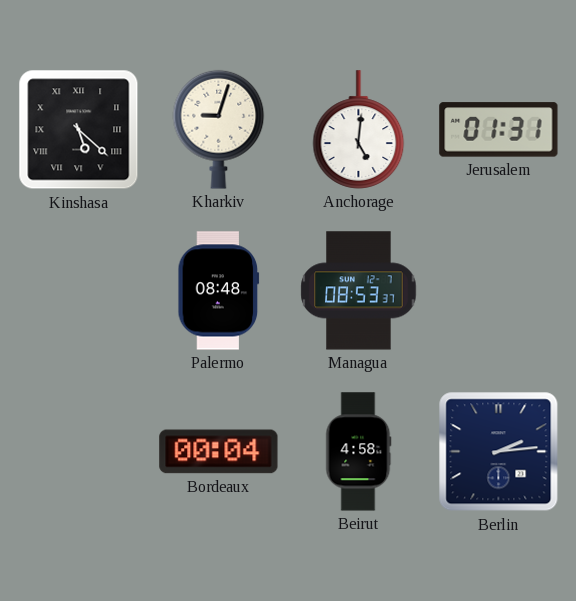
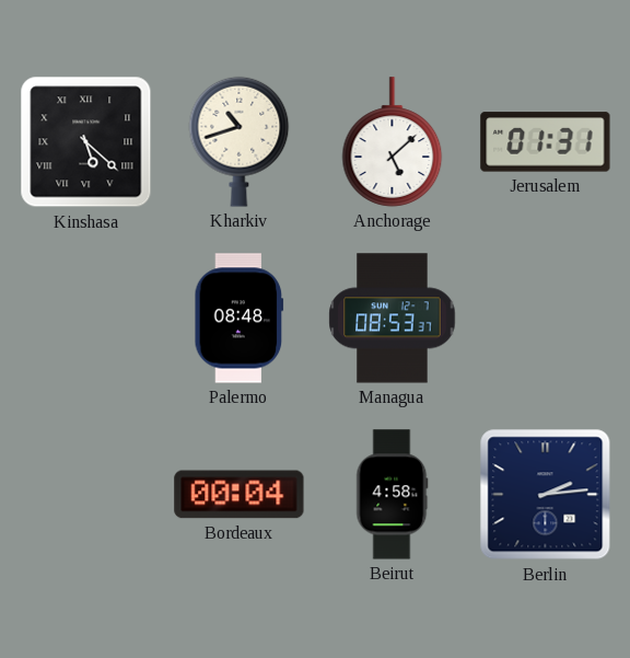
Kharkiv: 9:03 -> 10:42
Anchorage: 5:01 -> 5:08
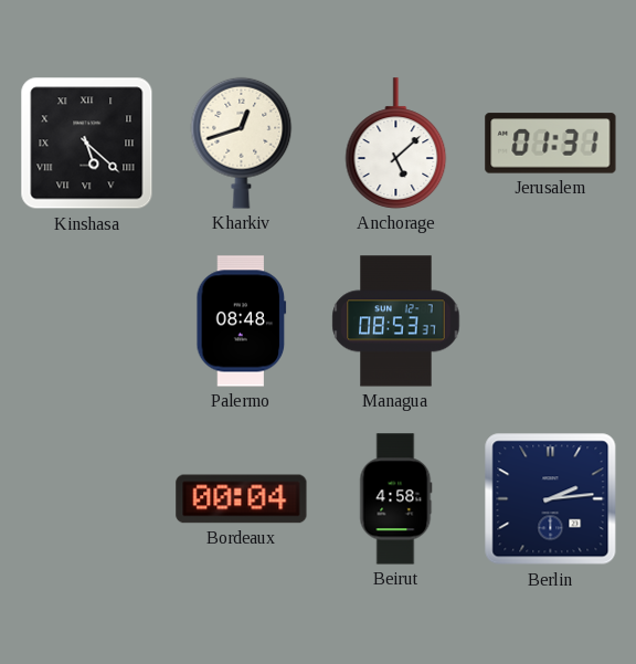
Kharkiv: 10:42 -> 12:42
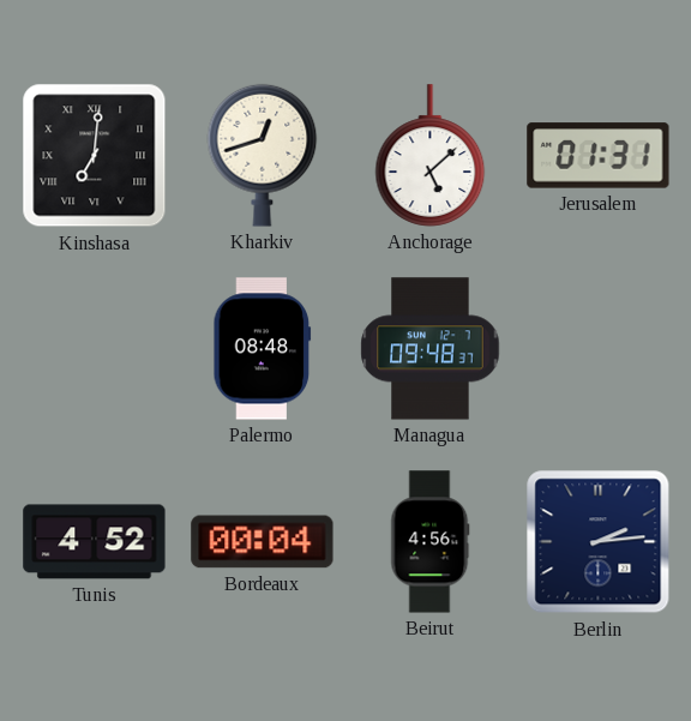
Kinshasa: 5:22 -> 7:01
Managua: 08:53 -> 09:48
Tunis: none -> 4:52
Beirut: 4:58 -> 4:56
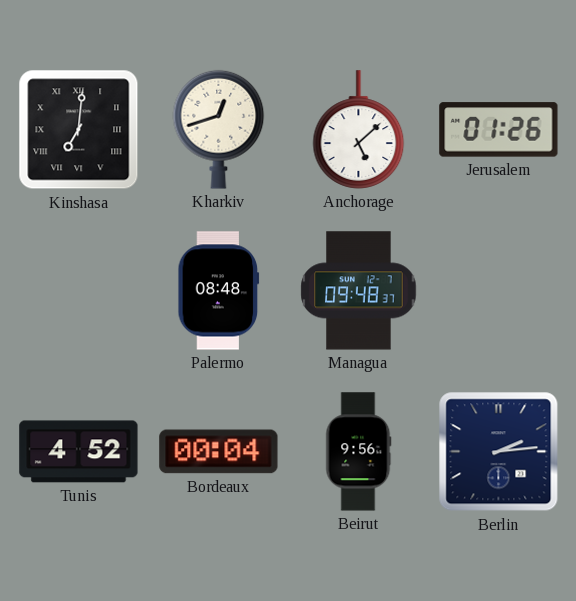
Jerusalem: 01:31 -> 01:26
Beirut: 4:56 -> 9:56
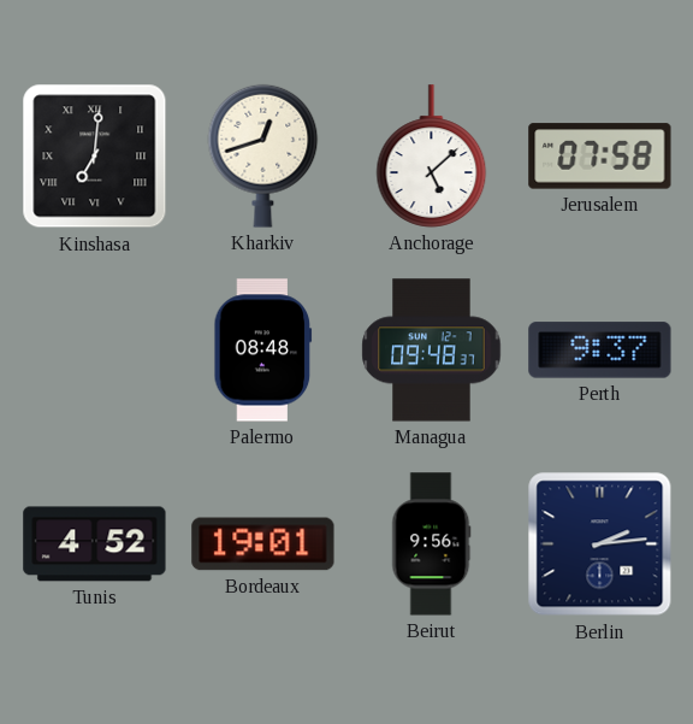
Jerusalem: 01:26 -> 07:58
Perth: none -> 9:37
Bordeaux: 00:04 -> 19:01
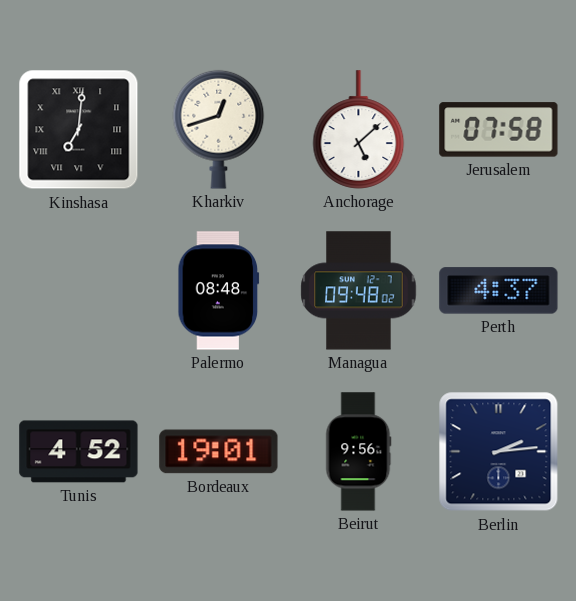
Managua: 09:48:37 -> 09:48:02
Perth: 9:37 -> 4:37
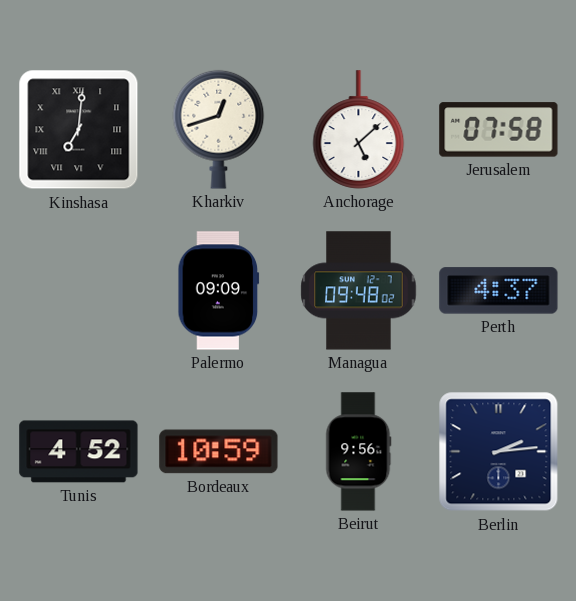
Palermo: 08:48 -> 09:09
Bordeaux: 19:01 -> 10:59
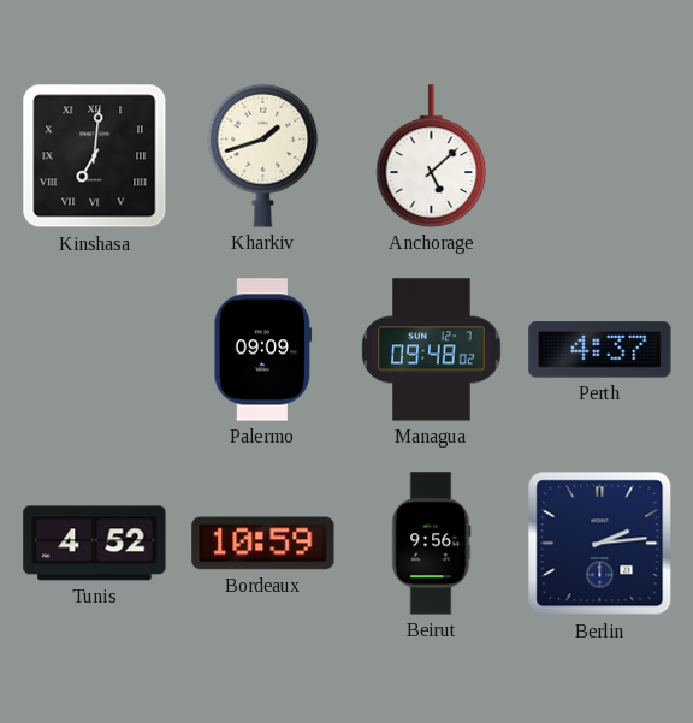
Kharkiv: 12:42 -> 1:42
Jerusalem: 07:58 -> none
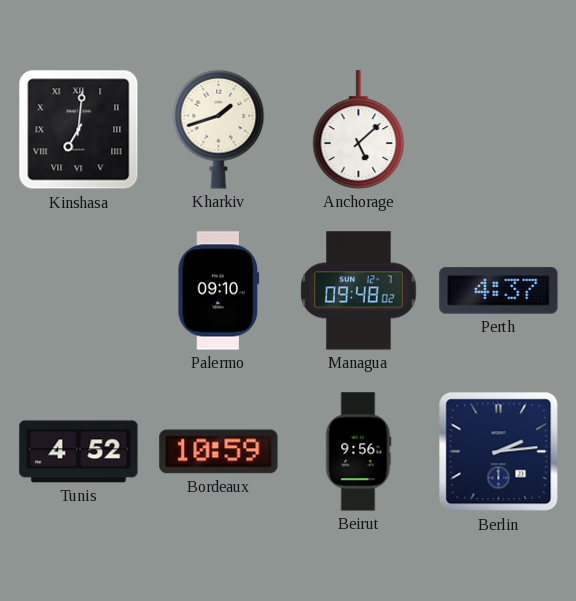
Palermo: 09:09 -> 09:10
